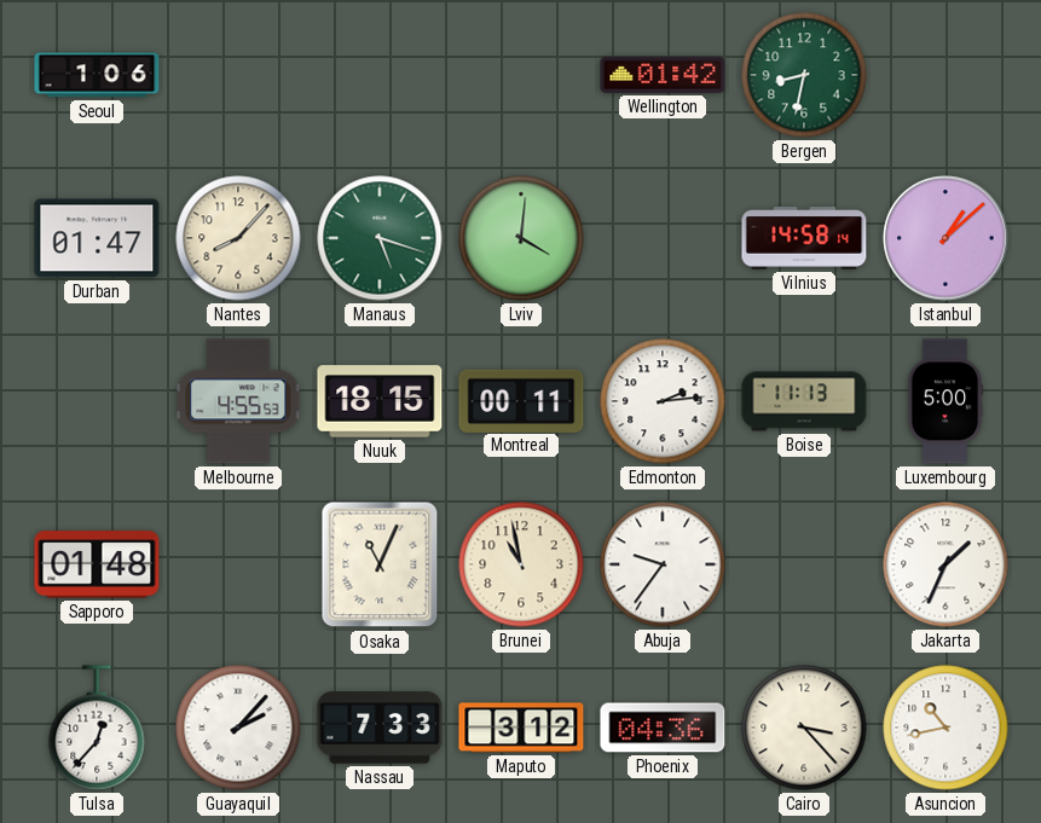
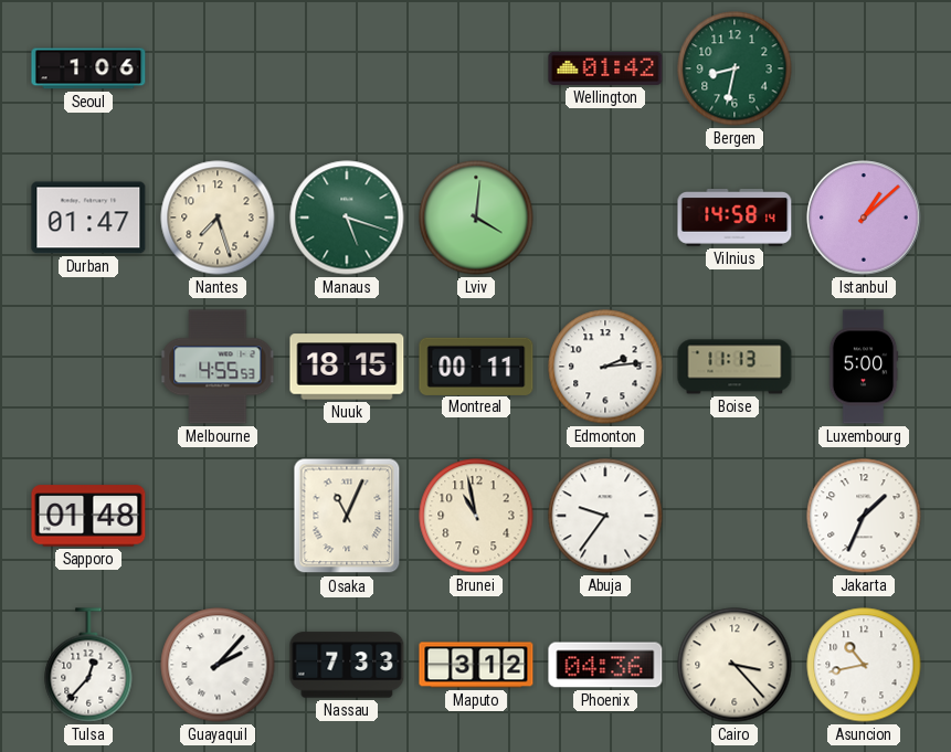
Nantes: 8:07 -> 7:27
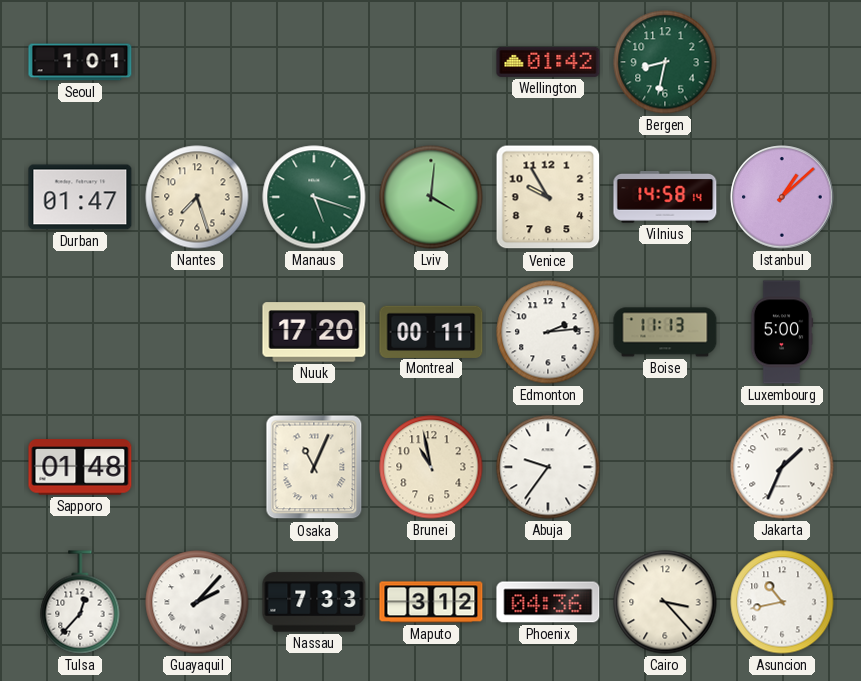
Seoul: 1:06 -> 1:01
Venice: none -> 9:55
Melbourne: 4:55 -> none
Nuuk: 18:15 -> 17:20
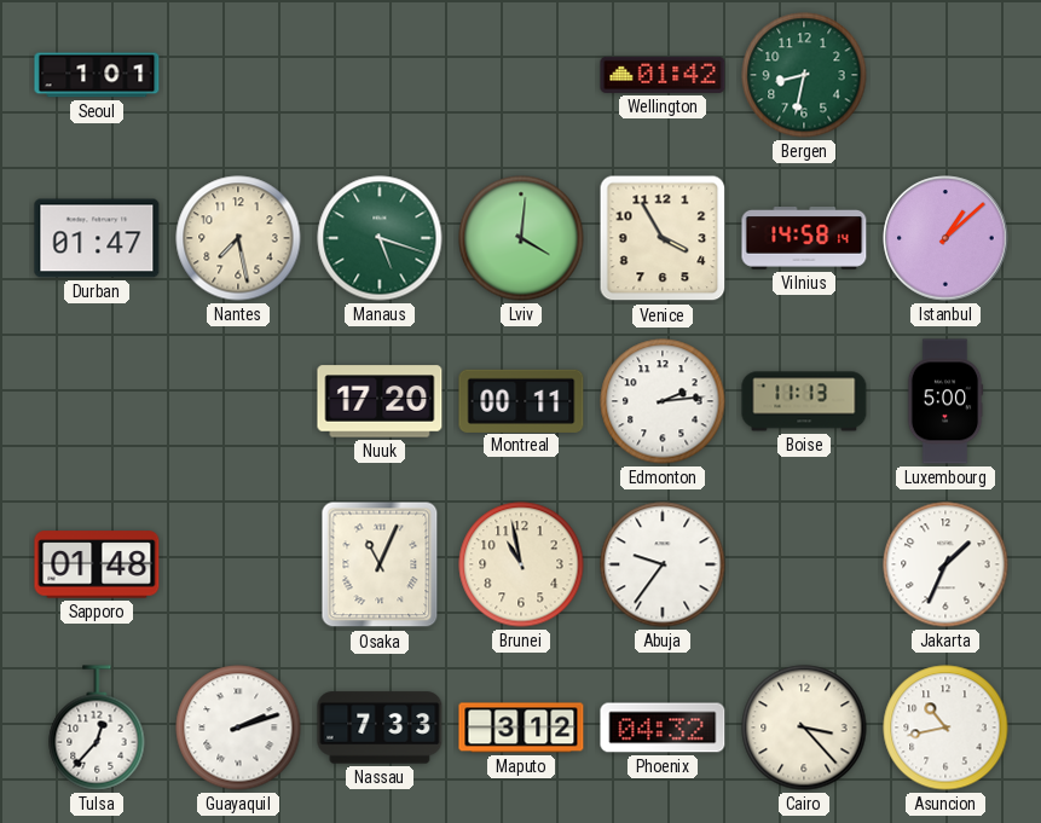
Nantes: 7:27 -> 7:28
Venice: 9:55 -> 3:55
Guayaquil: 2:07 -> 2:12
Phoenix: 04:36 -> 04:32
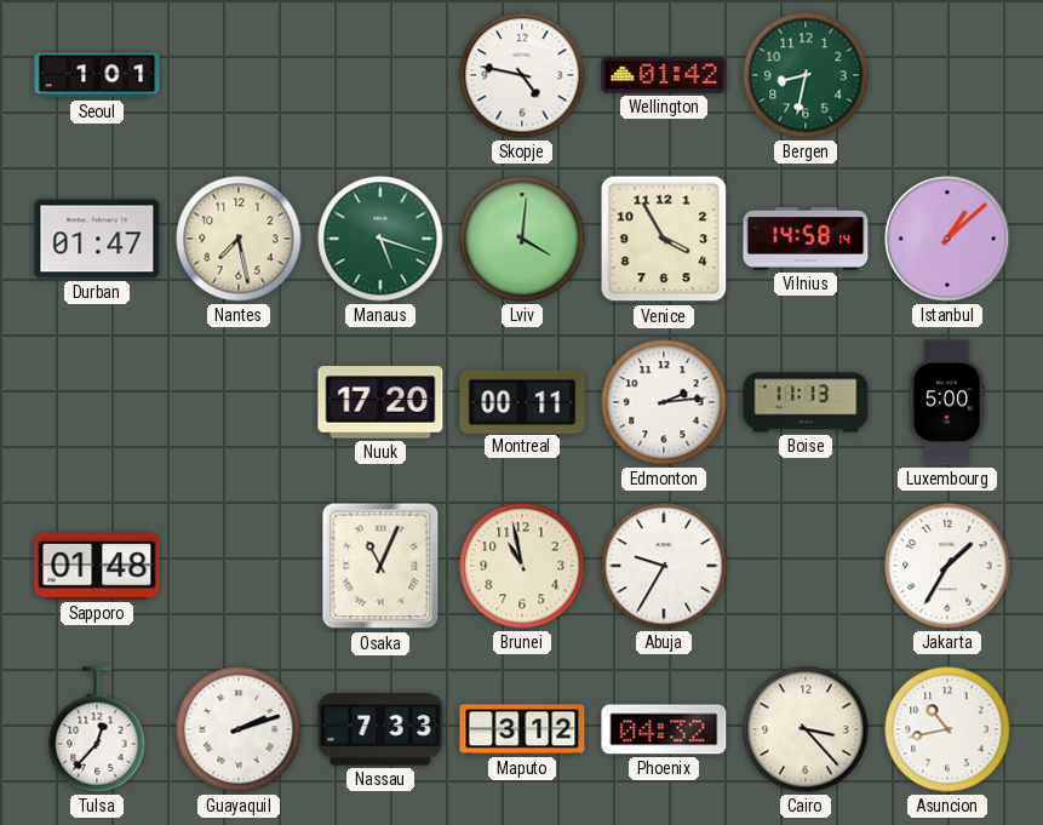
Skopje: none -> 4:47
Abuja: 9:36 -> 9:35
Jakarta: 1:34 -> 1:35
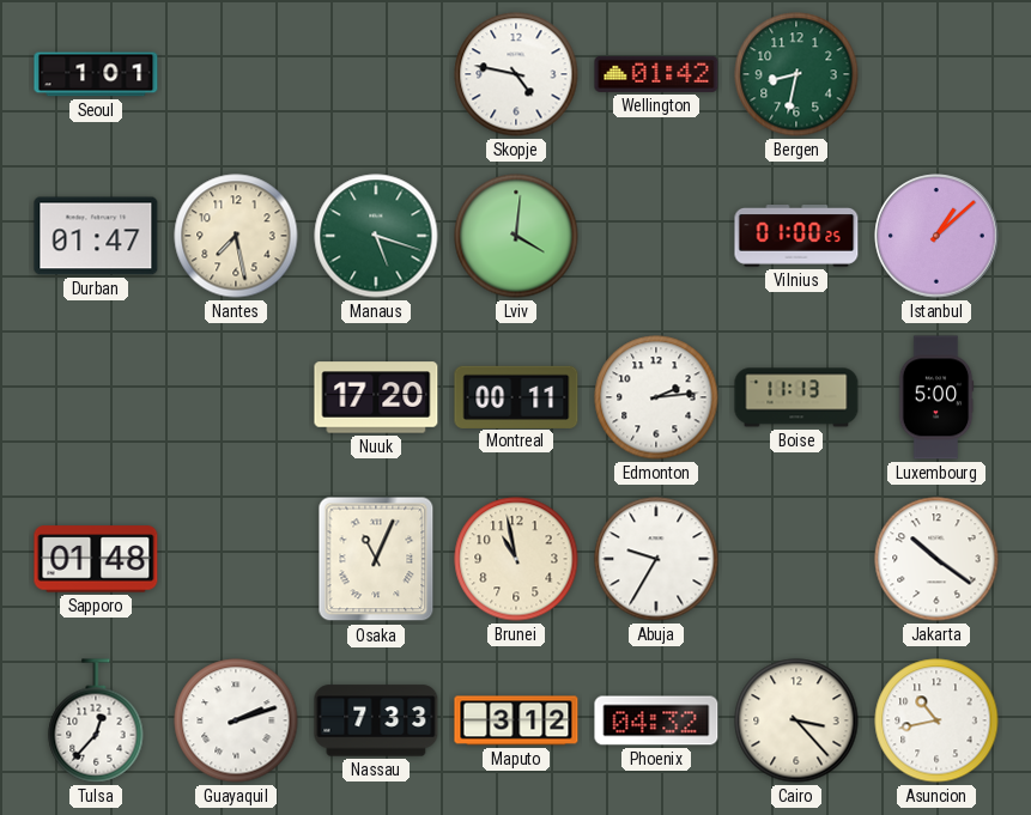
Venice: 3:55 -> none
Vilnius: 14:58 -> 01:00
Jakarta: 1:35 -> 10:21
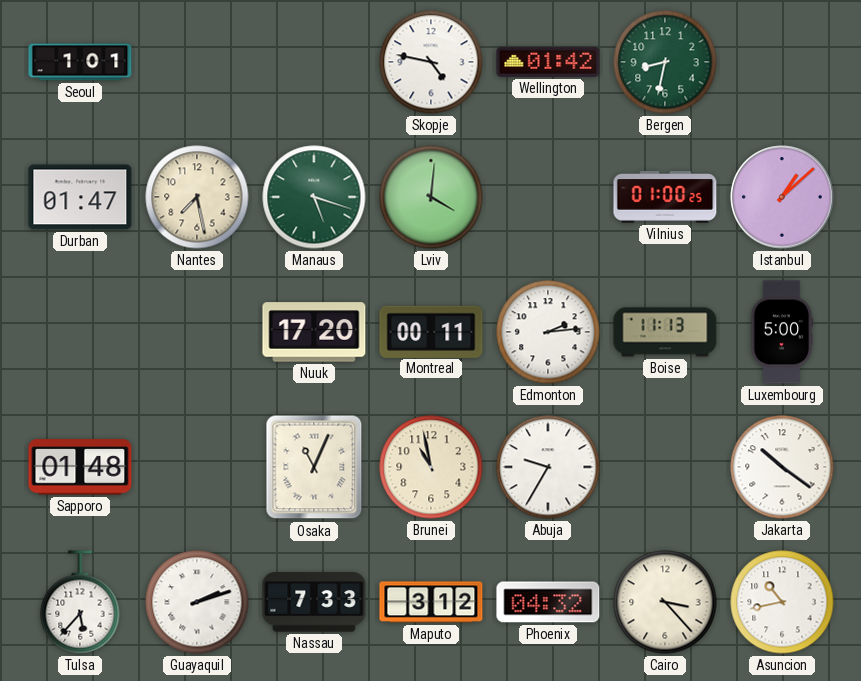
Tulsa: 12:37 -> 5:37
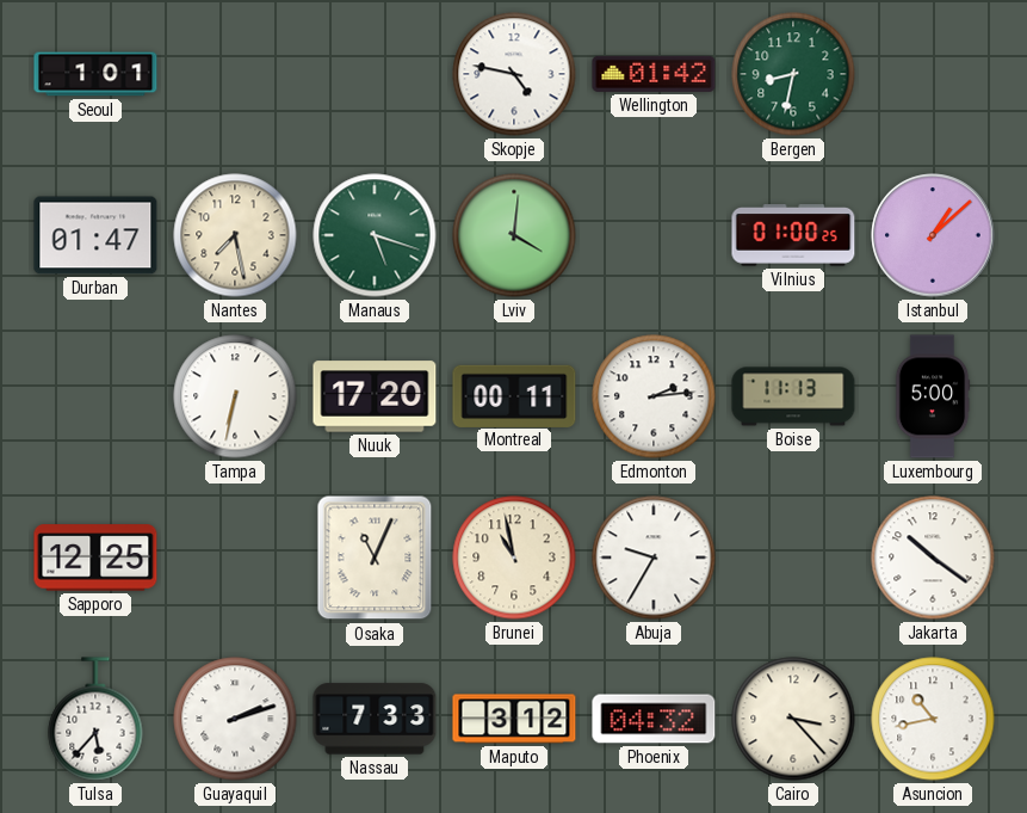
Tampa: none -> 6:32
Sapporo: 01:48 -> 12:25
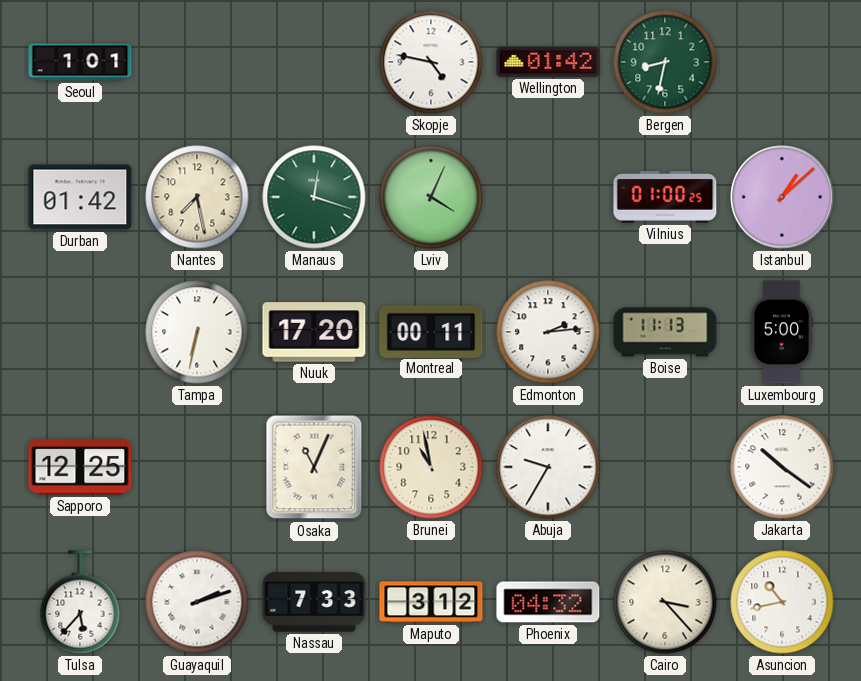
Durban: 01:47 -> 01:42
Manaus: 5:18 -> 12:18
Lviv: 4:01 -> 4:04
